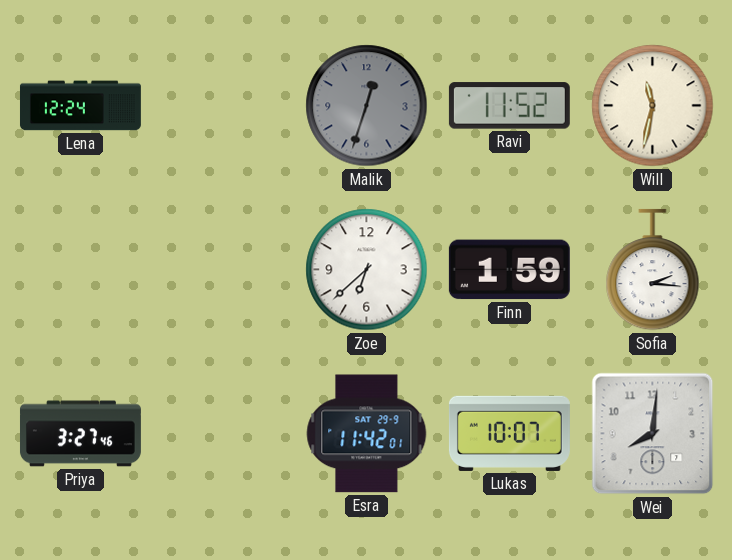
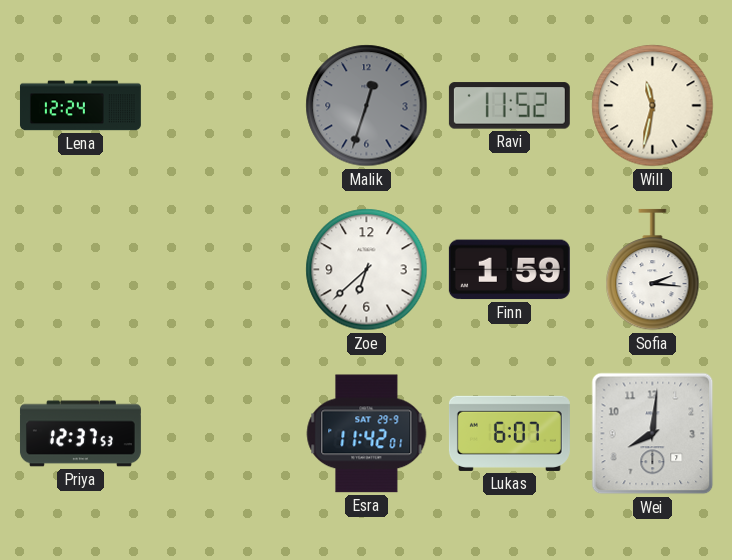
Priya: 3:27 -> 12:37
Lukas: 10:07 -> 6:07
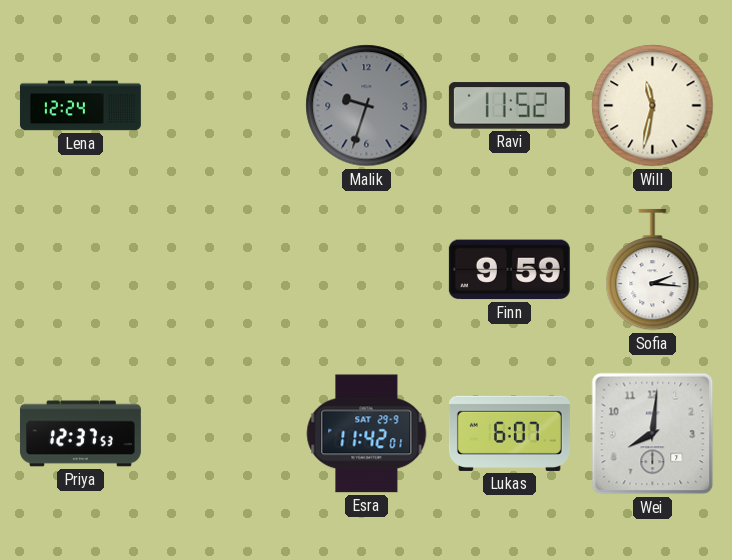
Malik: 12:33 -> 9:33
Zoe: 6:38 -> none
Finn: 1:59 -> 9:59
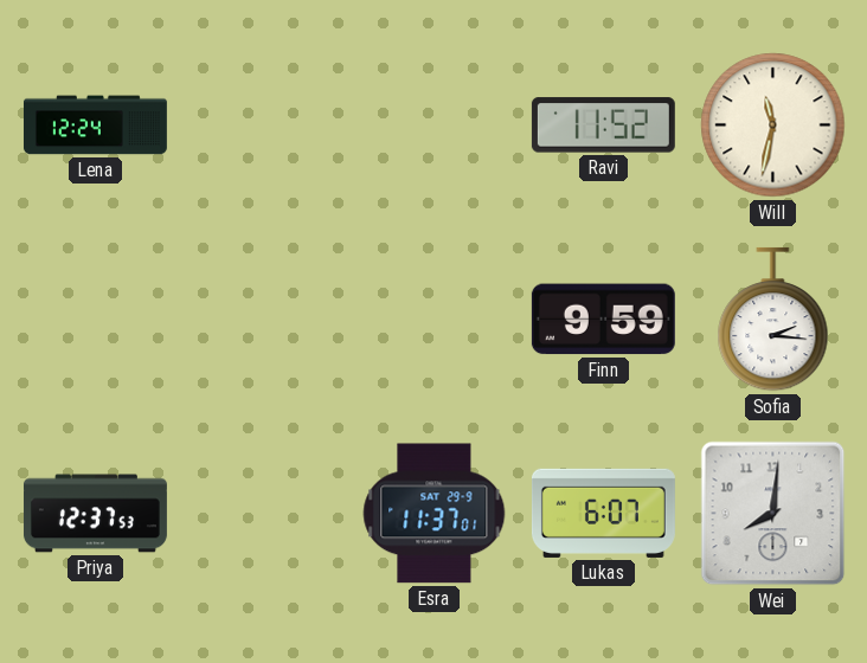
Malik: 9:33 -> none
Esra: 11:42 -> 11:37
